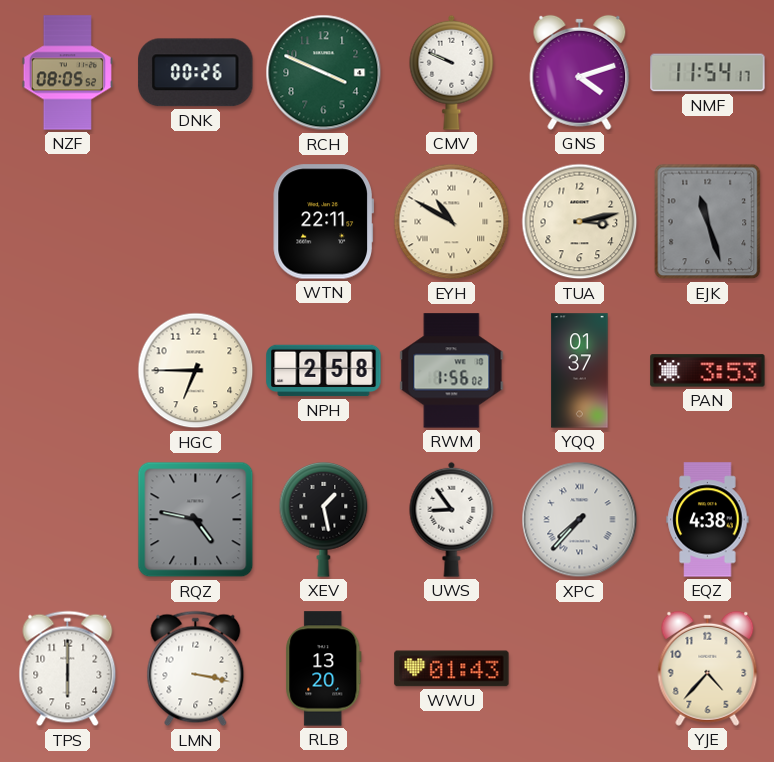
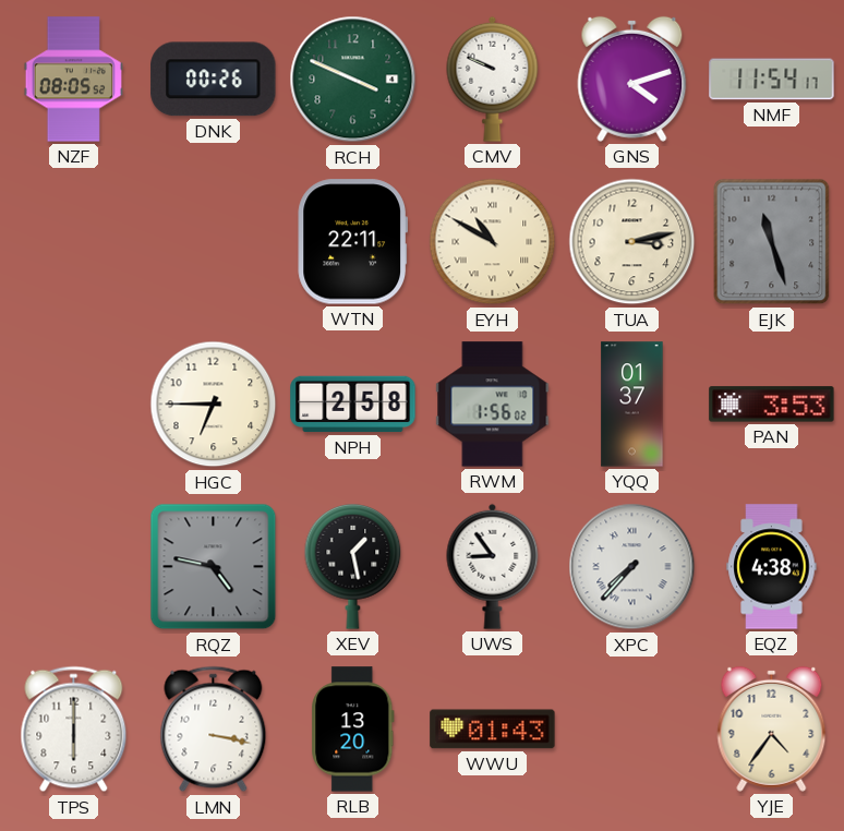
YJE: 4:37 -> 4:36
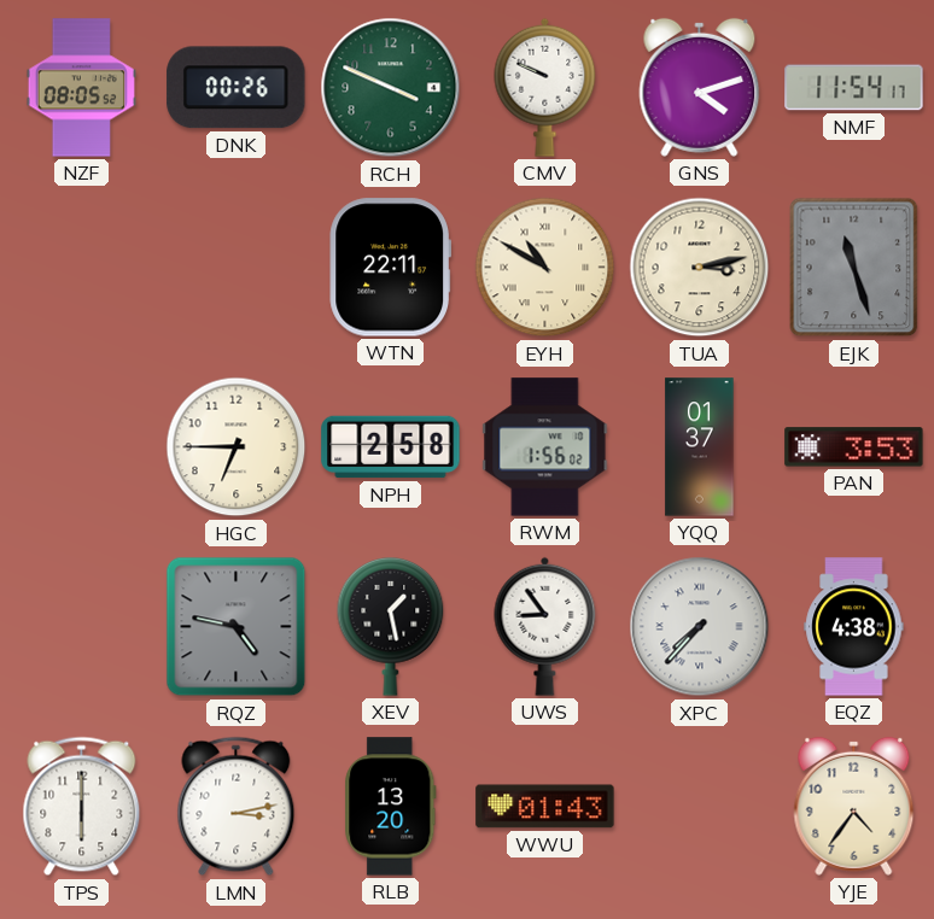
LMN: 3:17 -> 3:13
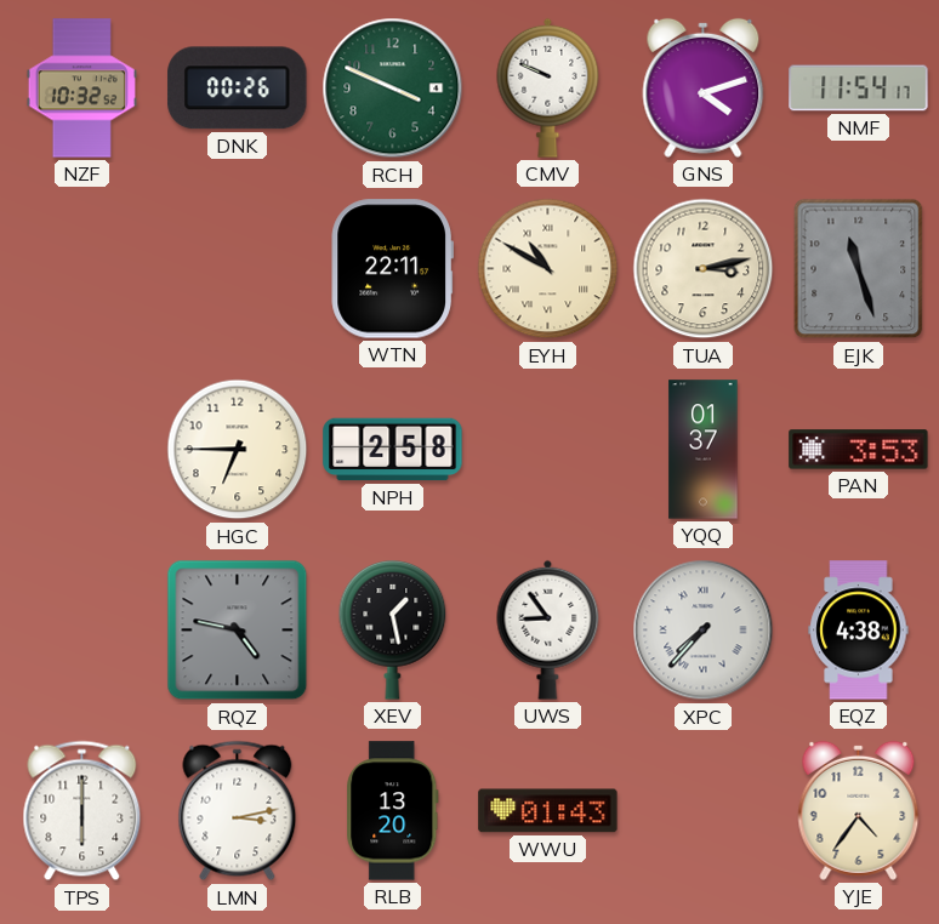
NZF: 08:05 -> 10:32
RWM: 1:56 -> none
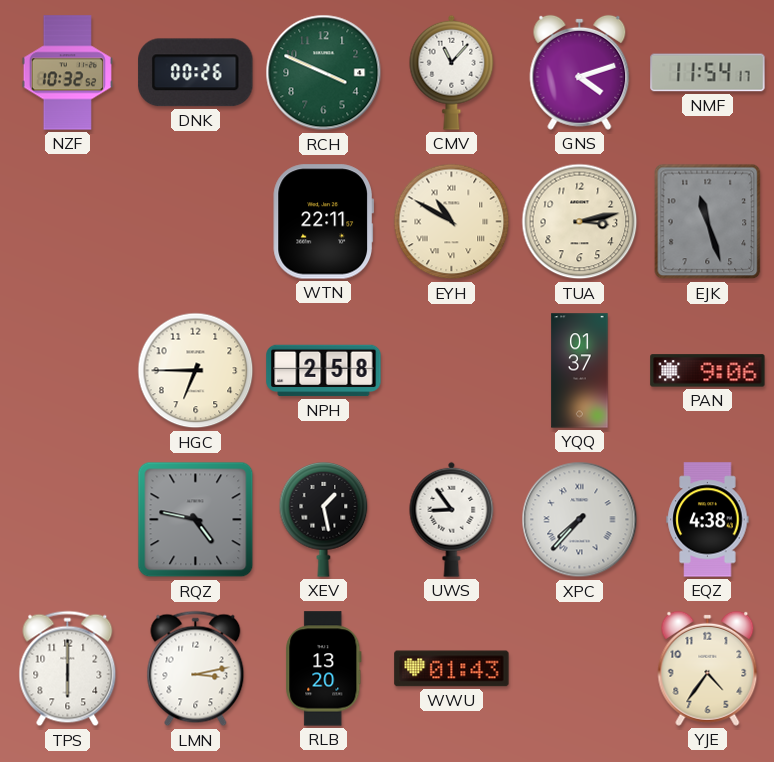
CMV: 9:49 -> 11:07
PAN: 3:53 -> 9:06
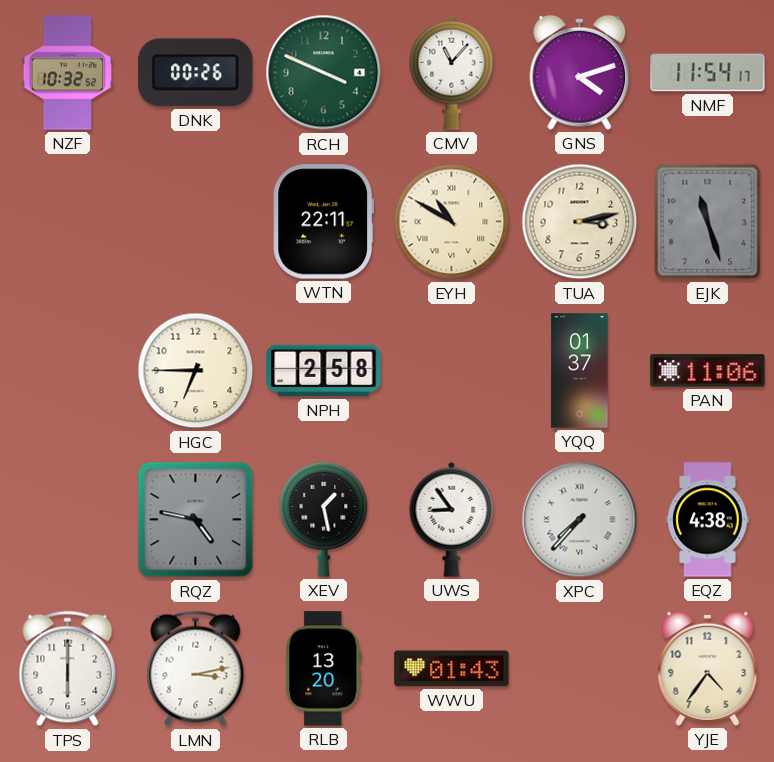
PAN: 9:06 -> 11:06
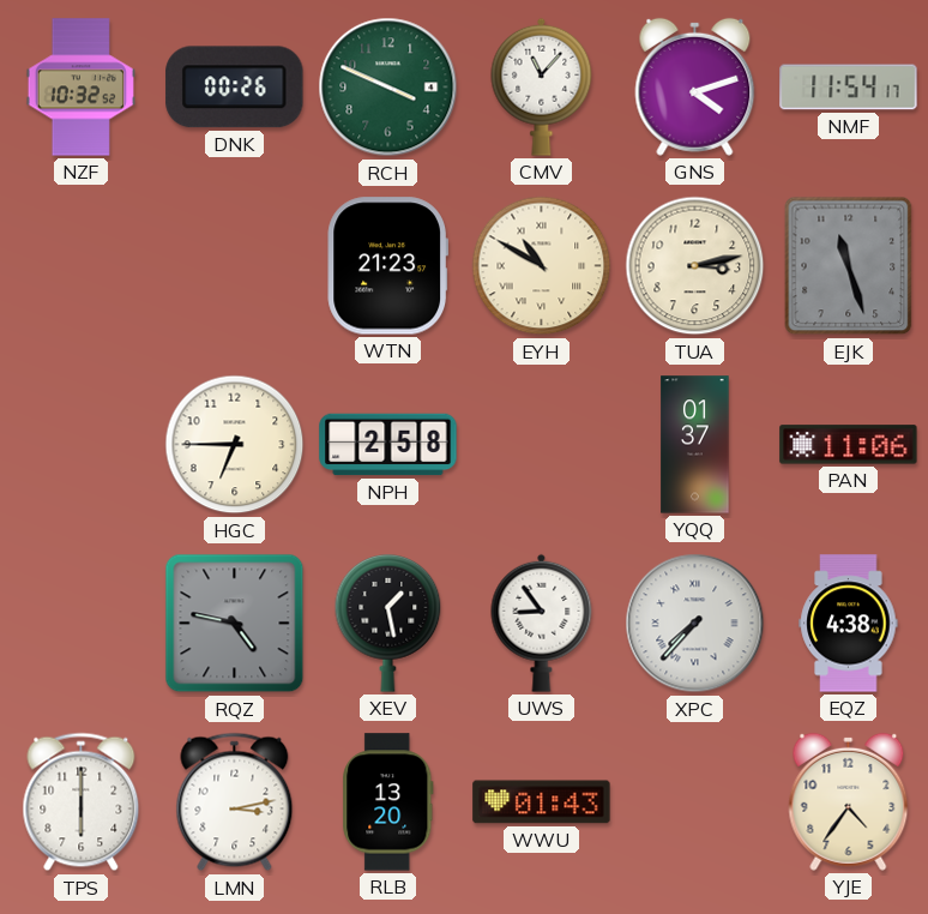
WTN: 22:11 -> 21:23
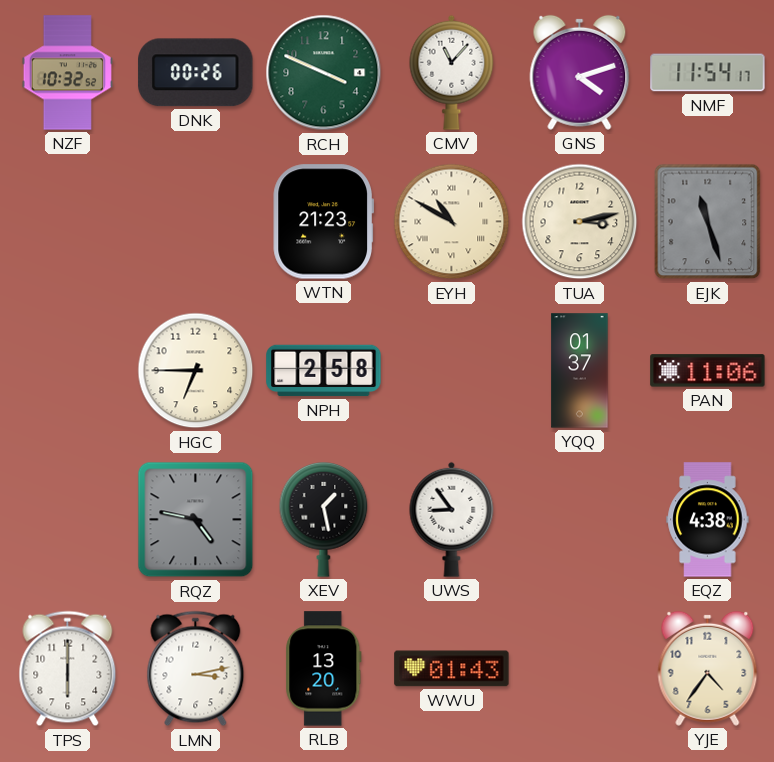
XPC: 7:37 -> none
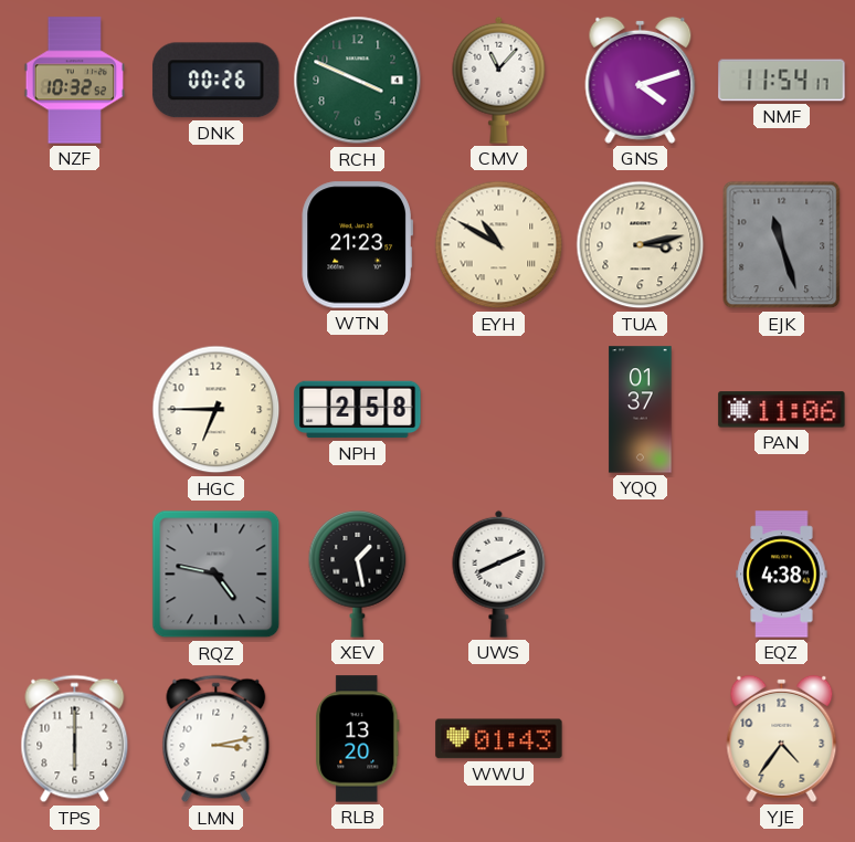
UWS: 8:54 -> 8:11
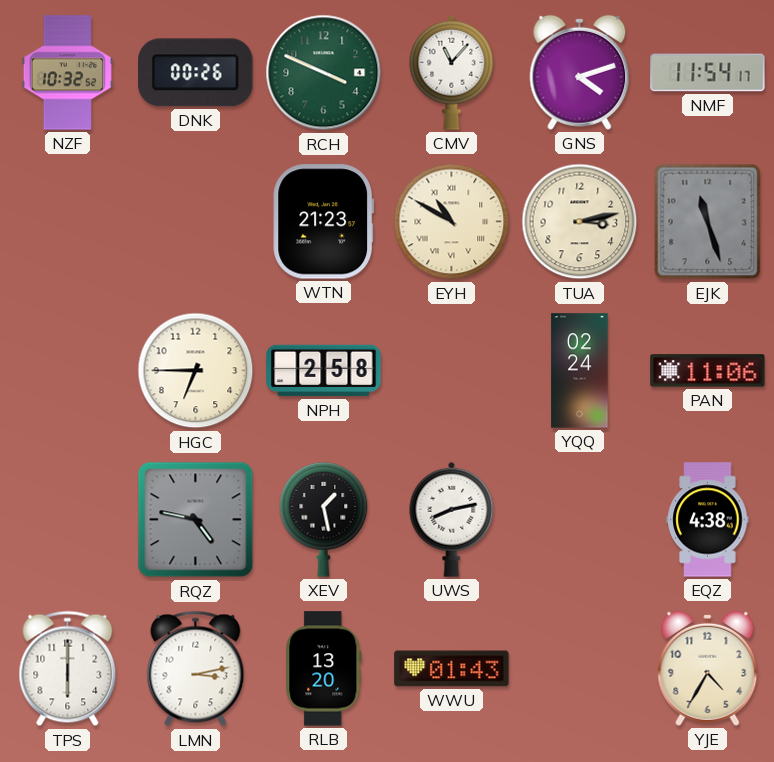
YQQ: 01:37 -> 02:24
UWS: 8:11 -> 8:13
YJE: 4:36 -> 4:35
